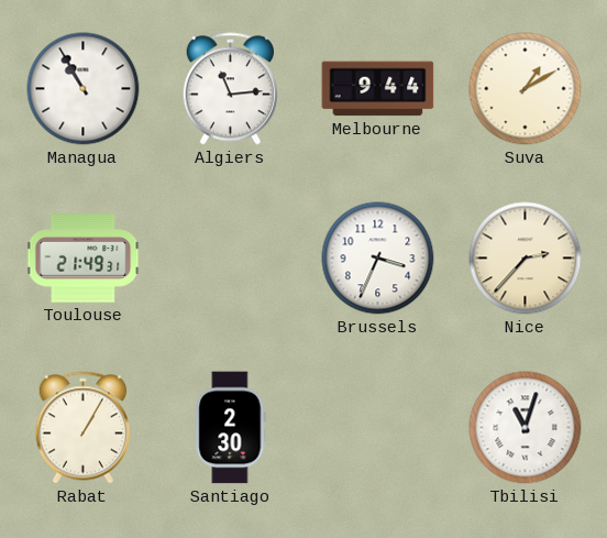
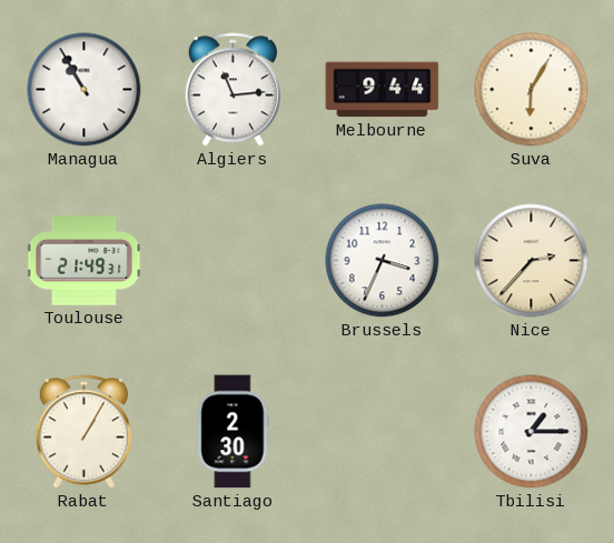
Suva: 1:10 -> 6:05
Tbilisi: 11:03 -> 1:15
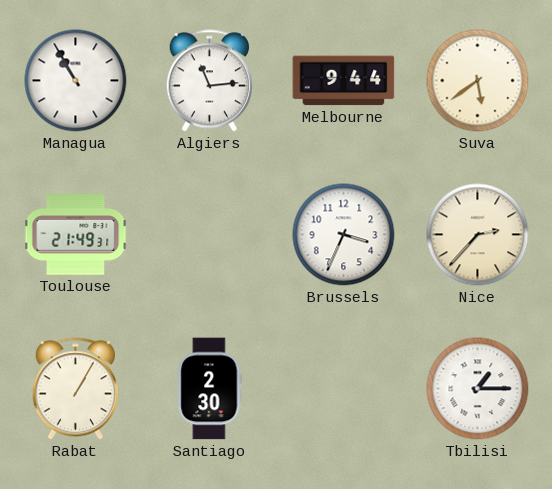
Suva: 6:05 -> 5:39
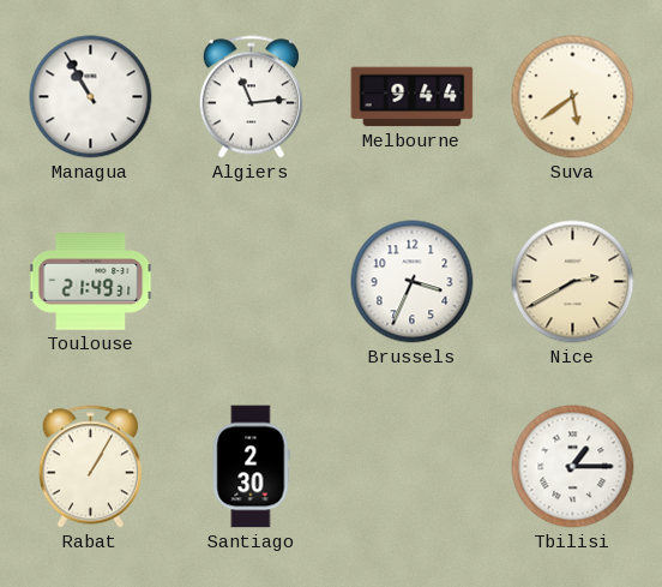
Nice: 2:37 -> 2:40
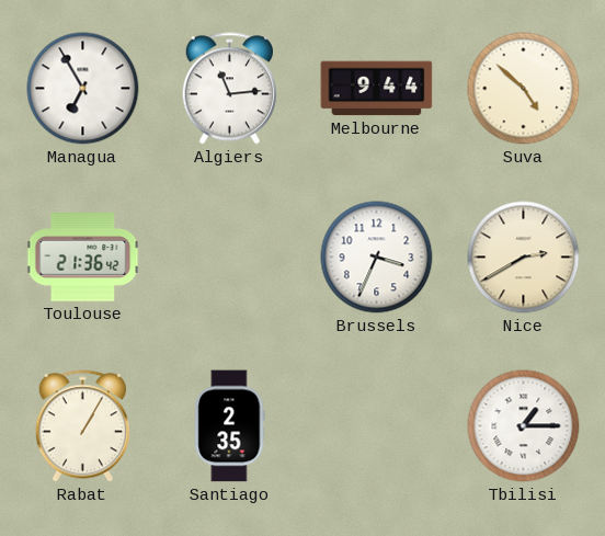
Managua: 10:55 -> 6:55
Suva: 5:39 -> 4:52
Toulouse: 21:49 -> 21:36
Santiago: 2:30 -> 2:35
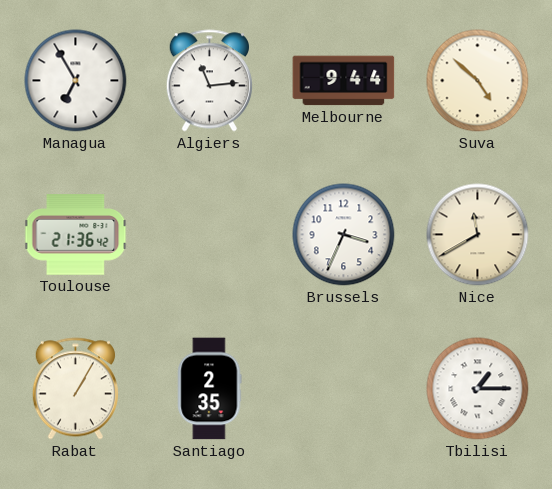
Nice: 2:40 -> 11:40
